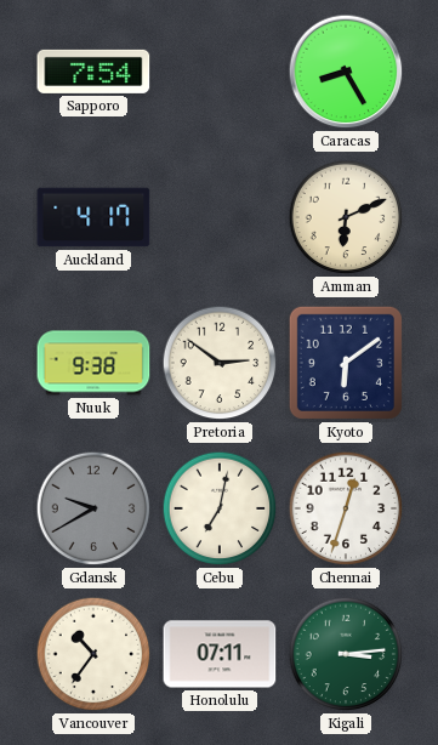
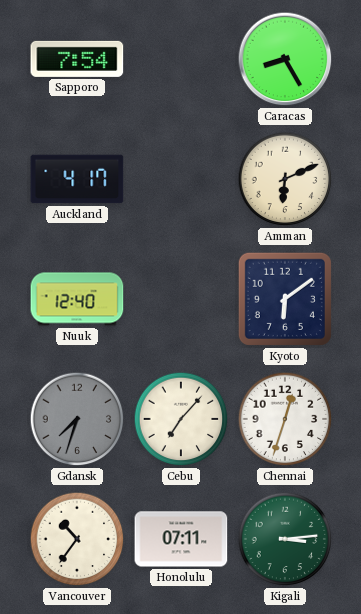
Nuuk: 9:38 -> 12:40
Pretoria: 2:51 -> none
Gdansk: 9:40 -> 7:33
Cebu: 7:02 -> 7:07
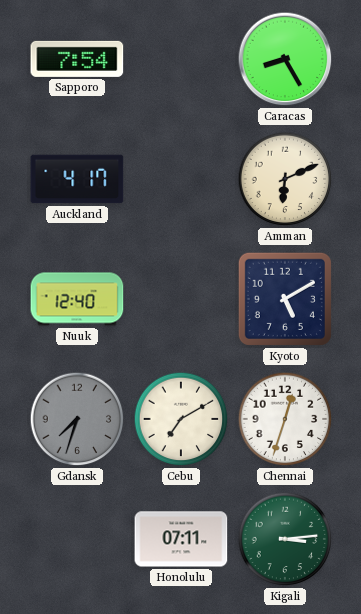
Kyoto: 6:09 -> 5:10
Cebu: 7:07 -> 7:10
Vancouver: 10:36 -> none
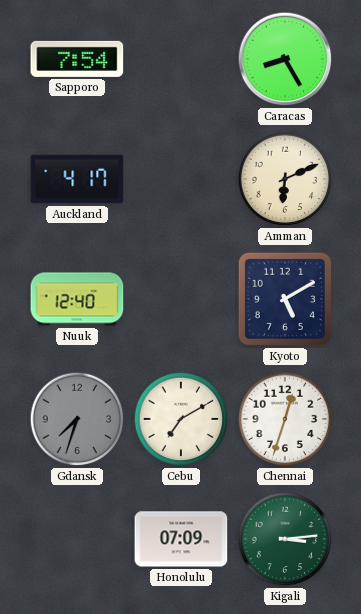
Honolulu: 07:11 -> 07:09
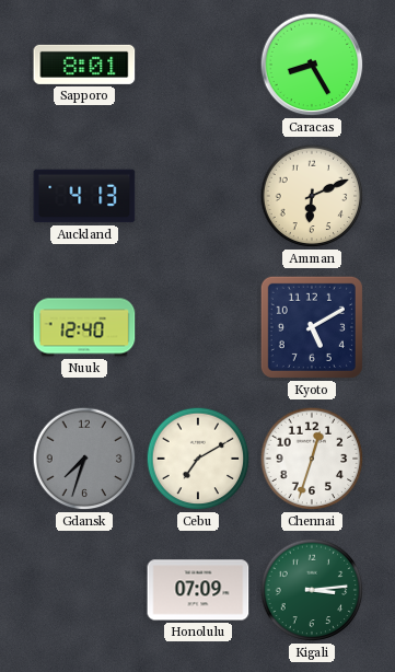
Sapporo: 7:54 -> 8:01
Auckland: 4:17 -> 4:13
